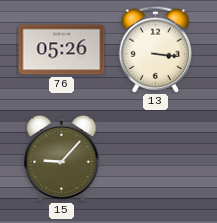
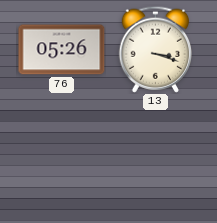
13: 3:16 -> 3:18
15: 9:07 -> none
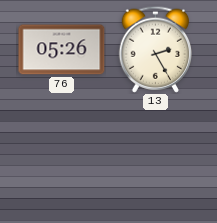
13: 3:18 -> 2:25
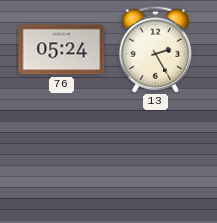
76: 05:26 -> 05:24
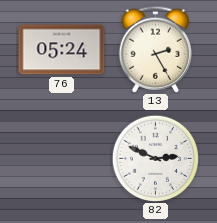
82: none -> 2:49
